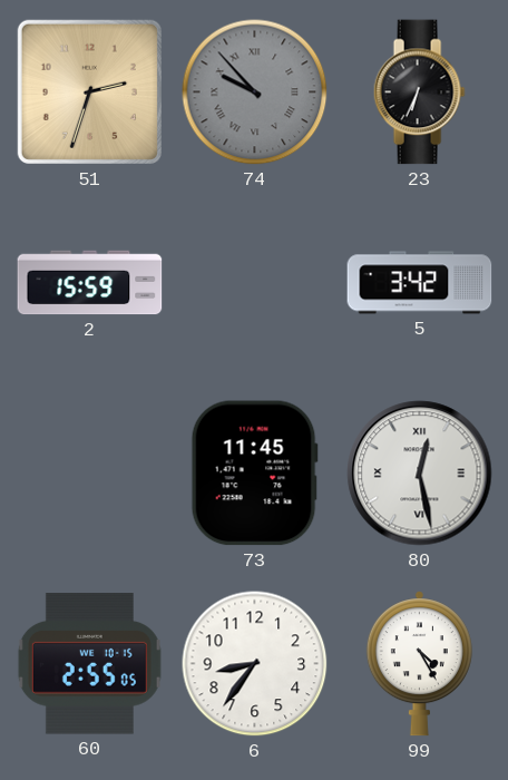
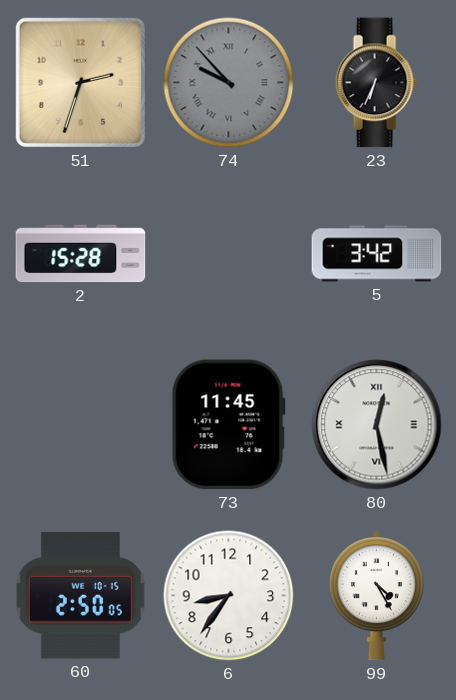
2: 15:59 -> 15:28
60: 2:55 -> 2:50
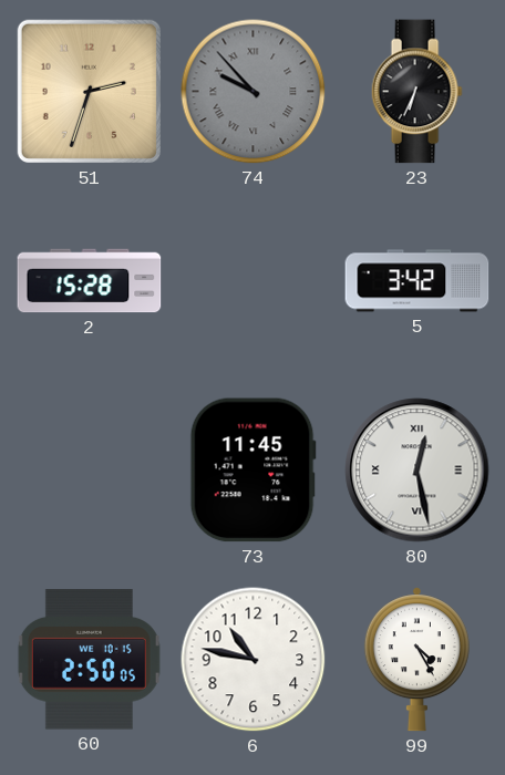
6: 8:36 -> 10:47
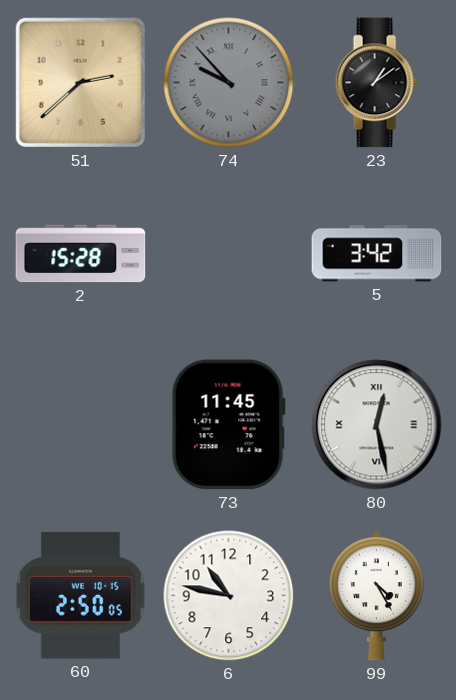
51: 2:33 -> 2:38
23: 6:34 -> 1:09
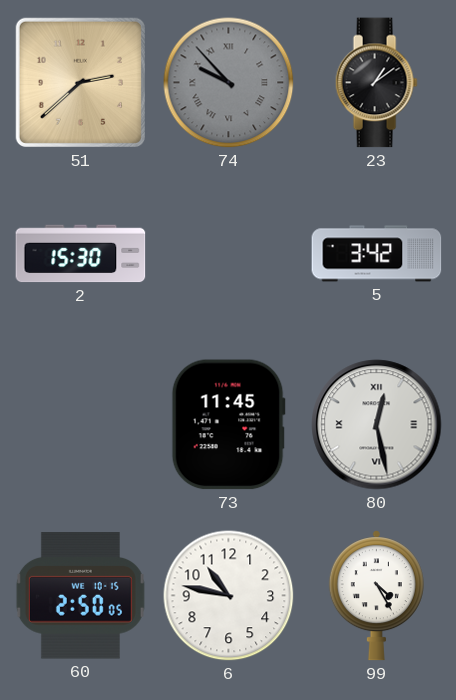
2: 15:28 -> 15:30
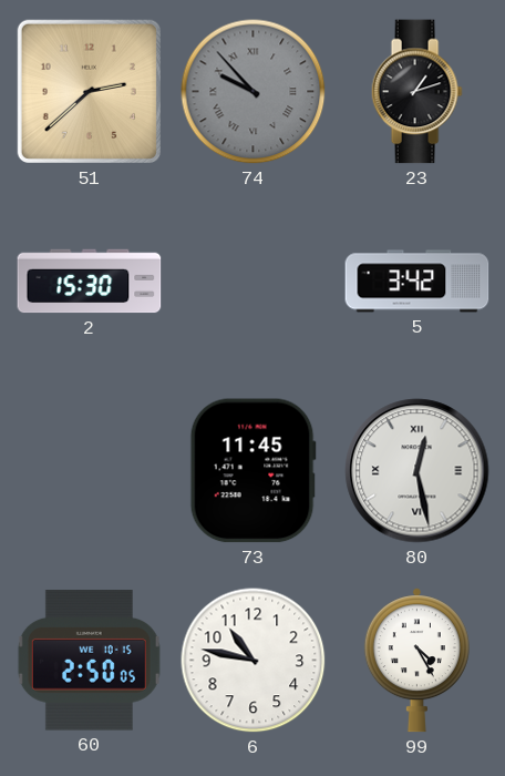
23: 1:09 -> 1:12
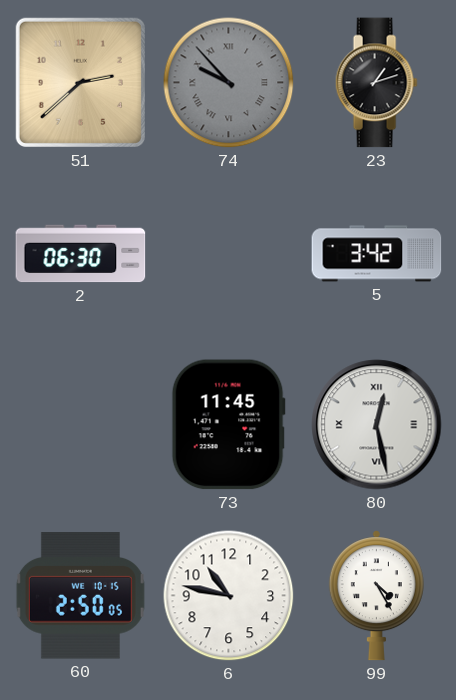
2: 15:30 -> 06:30
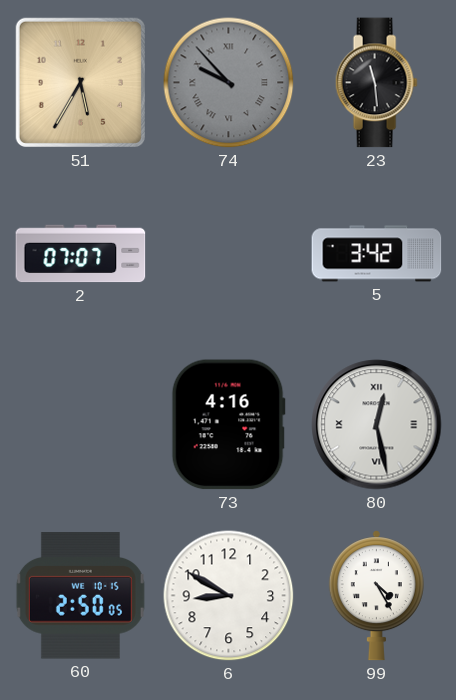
51: 2:38 -> 5:35
23: 1:12 -> 11:29
2: 06:30 -> 07:07
73: 11:45 -> 4:16
6: 10:47 -> 8:50
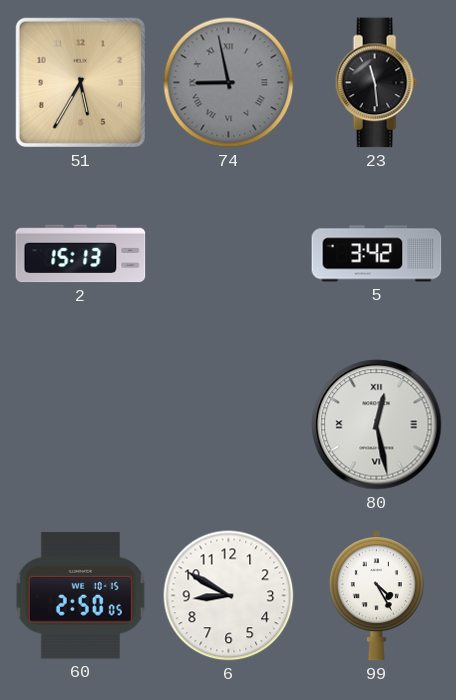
74: 9:53 -> 8:58
2: 07:07 -> 15:13
73: 4:16 -> none
